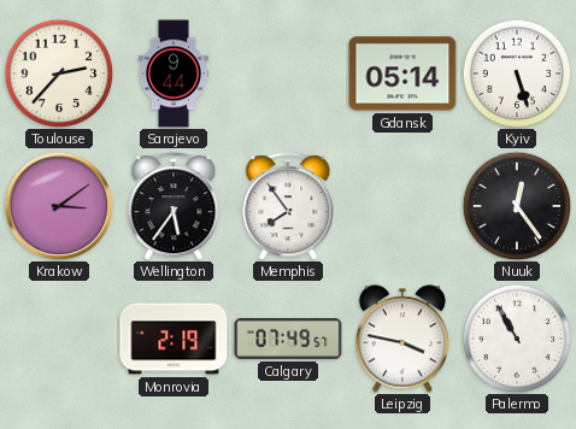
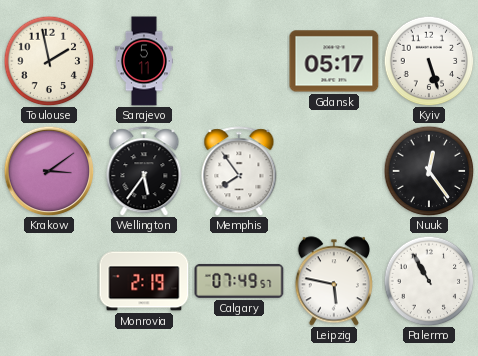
Toulouse: 2:37 -> 1:58
Sarajevo: 9:44 -> 5:11
Gdansk: 05:14 -> 05:17
Leipzig: 3:47 -> 5:47
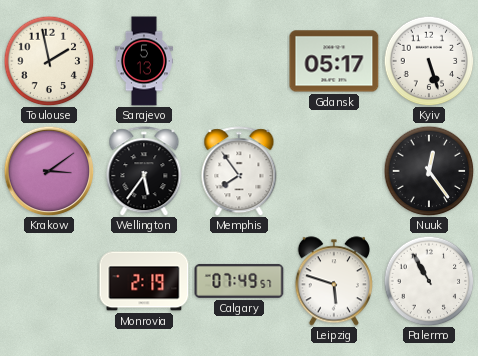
Sarajevo: 5:11 -> 5:13
Leipzig: 5:47 -> 5:48
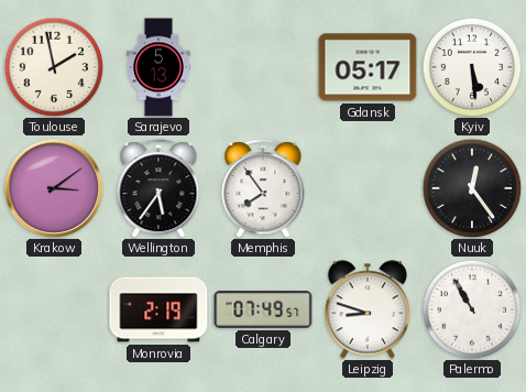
Kyiv: 5:27 -> 5:29
Leipzig: 5:48 -> 8:48
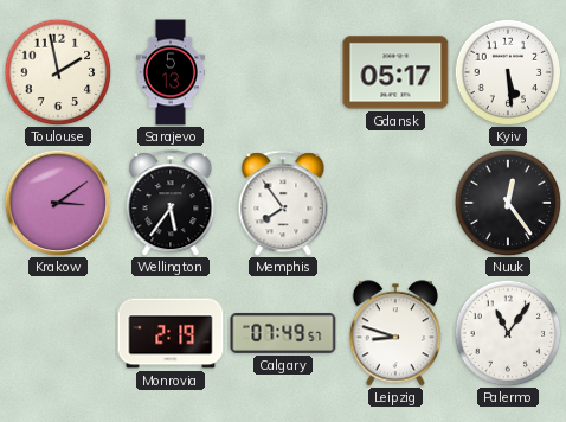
Palermo: 10:55 -> 11:06
